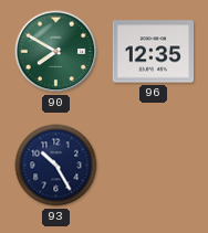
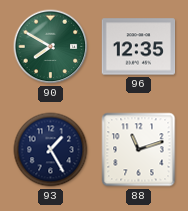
93: 10:25 -> 1:25
88: none -> 11:12
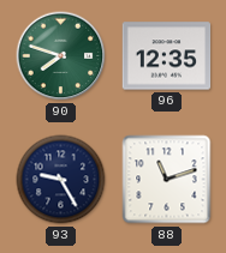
90: 7:50 -> 7:48
93: 1:25 -> 9:25
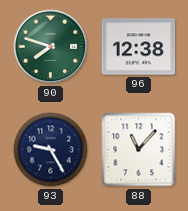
96: 12:35 -> 12:38
88: 11:12 -> 11:07
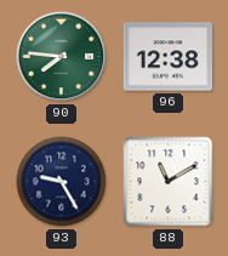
90: 7:48 -> 7:46
88: 11:07 -> 11:10
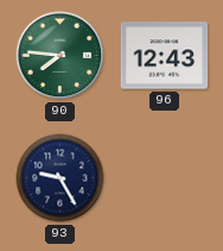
96: 12:38 -> 12:43
88: 11:10 -> none
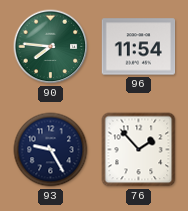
96: 12:43 -> 11:54
76: none -> 1:53
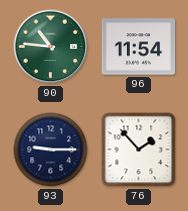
90: 7:46 -> 10:46
93: 9:25 -> 9:15
